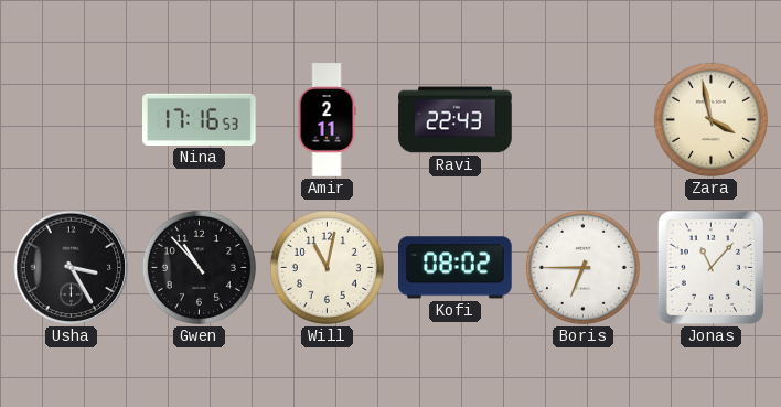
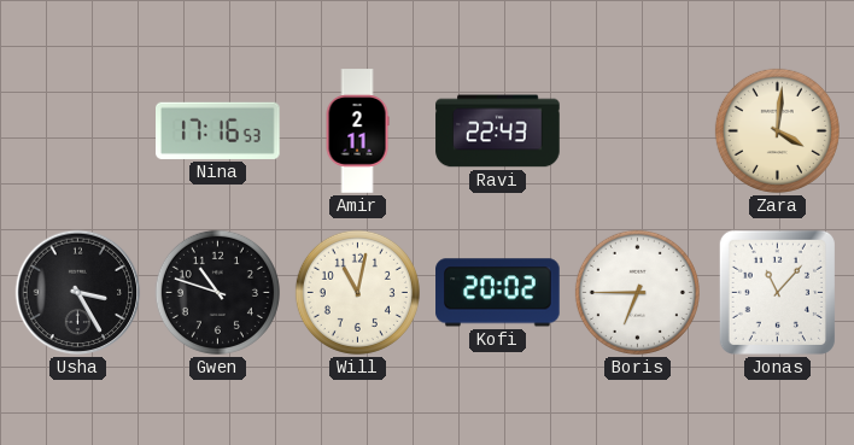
Zara: 3:58 -> 4:01
Gwen: 10:53 -> 10:48
Kofi: 08:02 -> 20:02
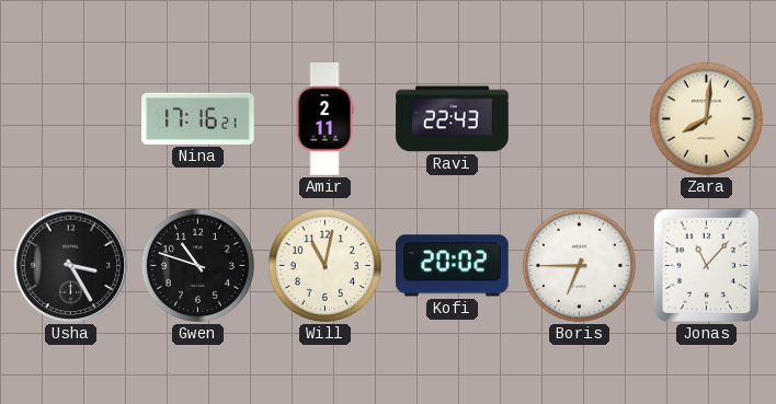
Nina: 17:16:53 -> 17:16:21
Zara: 4:01 -> 8:01
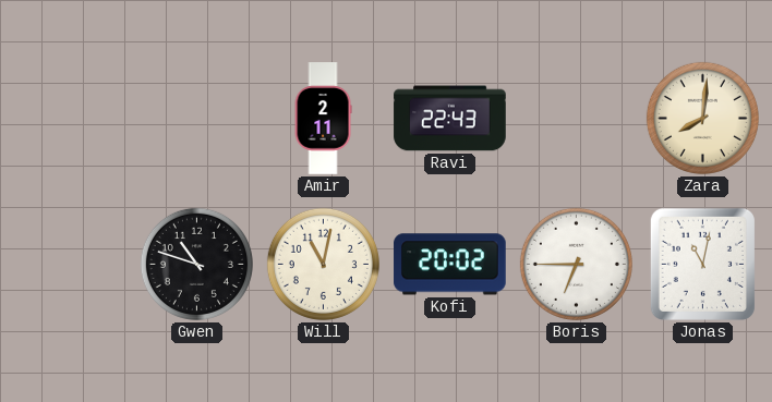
Nina: 17:16 -> none
Usha: 3:25 -> none
Jonas: 11:07 -> 11:02
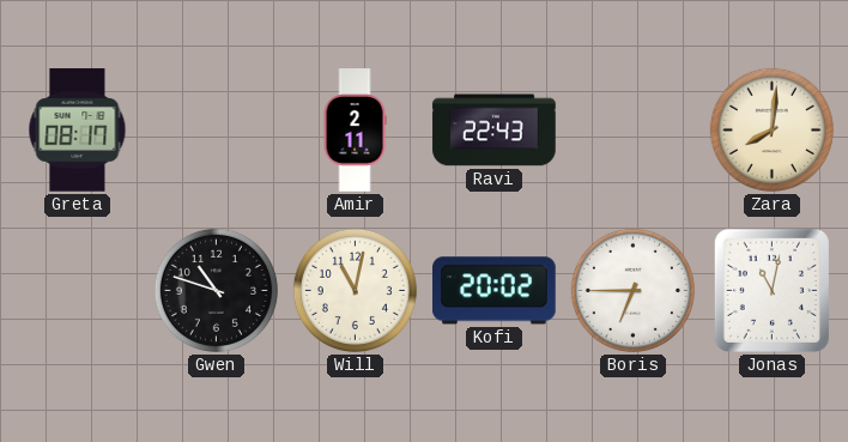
Greta: none -> 08:17
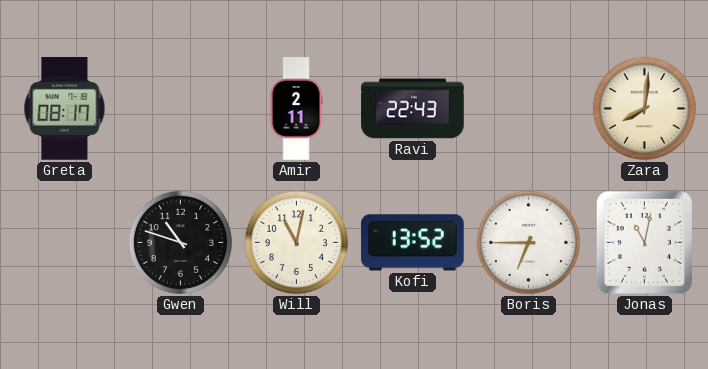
Kofi: 20:02 -> 13:52
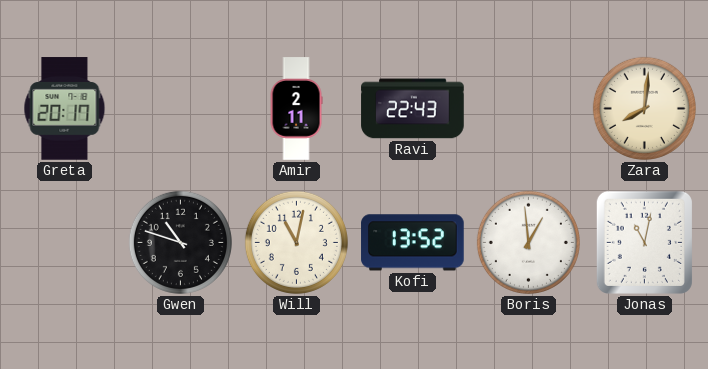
Greta: 08:17 -> 20:17
Boris: 6:45 -> 12:59
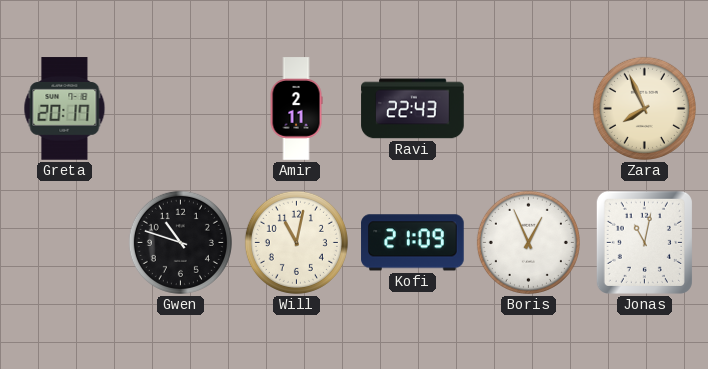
Zara: 8:01 -> 7:56
Kofi: 13:52 -> 21:09
Boris: 12:59 -> 12:56
